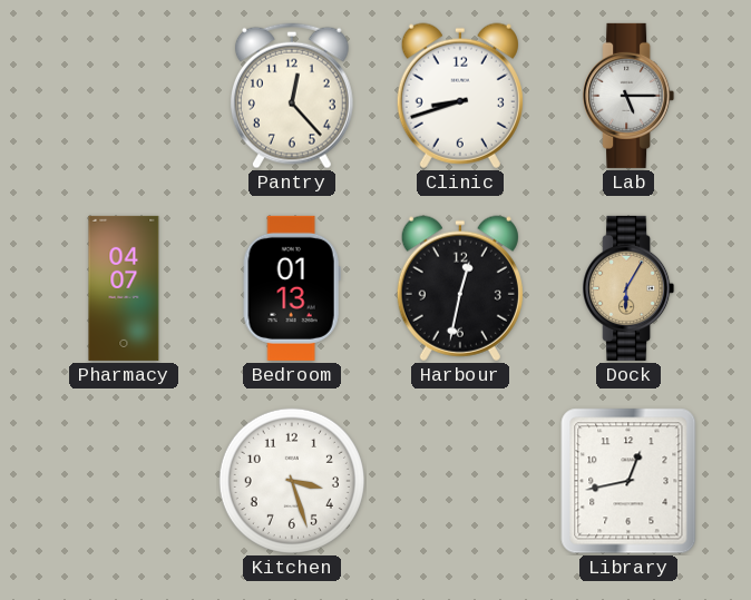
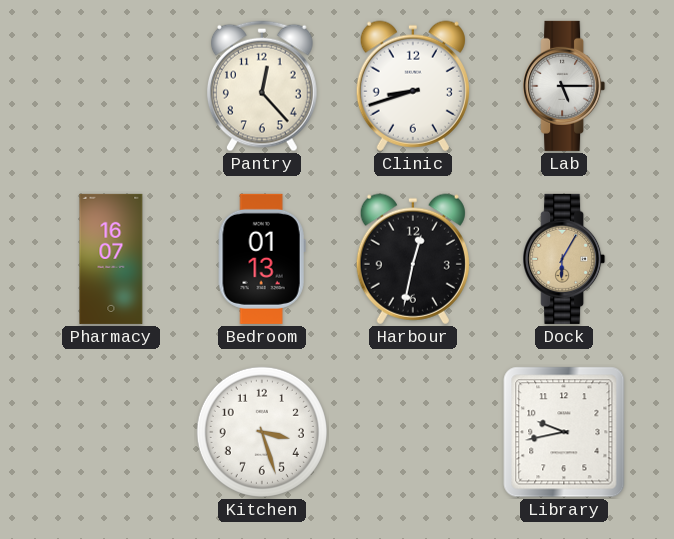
Pharmacy: 04:07 -> 16:07
Library: 12:43 -> 9:43
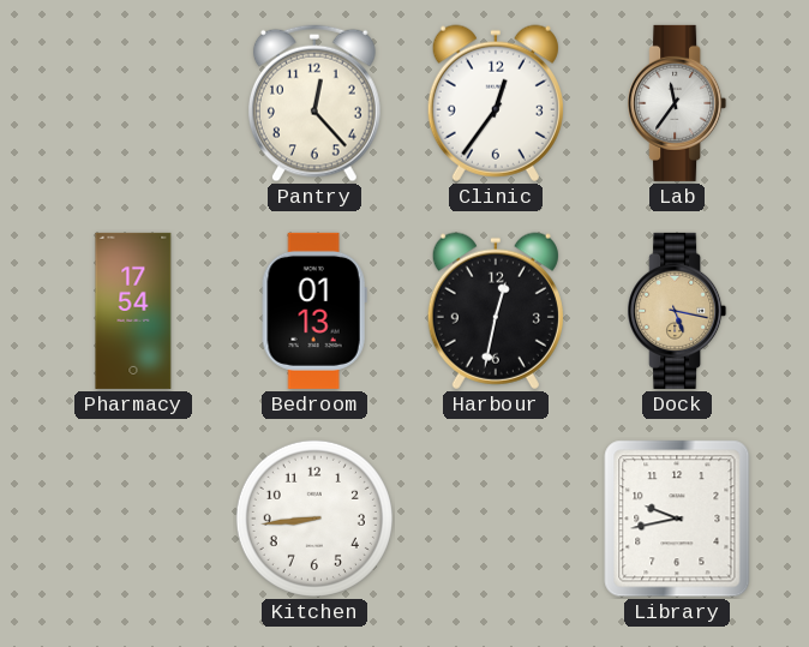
Clinic: 8:42 -> 12:36
Lab: 5:15 -> 11:36
Pharmacy: 16:07 -> 17:54
Dock: 6:05 -> 5:17
Kitchen: 3:27 -> 8:44
